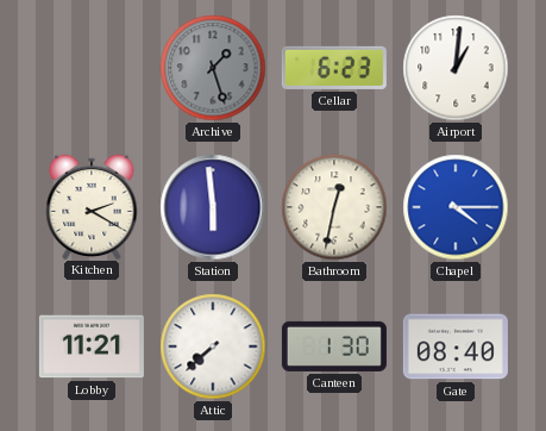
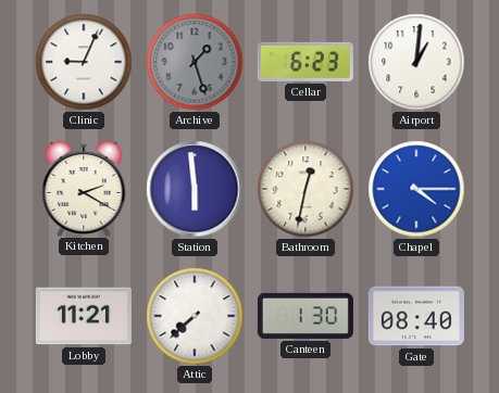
Clinic: none -> 9:04
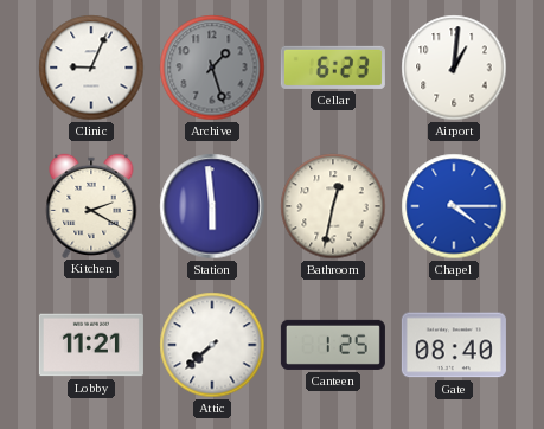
Canteen: 1:30 -> 1:25
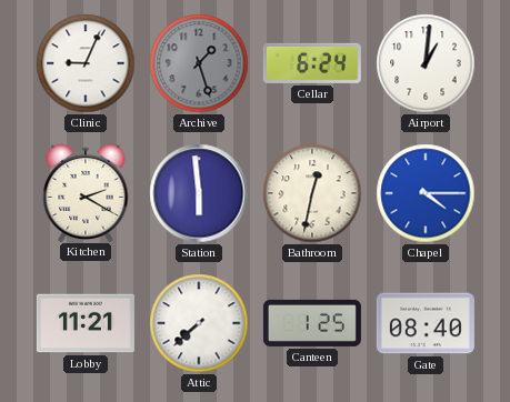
Cellar: 6:23 -> 6:24
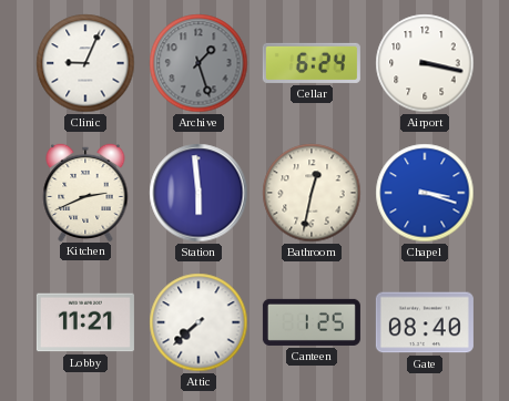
Airport: 1:01 -> 3:17
Kitchen: 2:20 -> 2:41
Chapel: 4:15 -> 3:18
